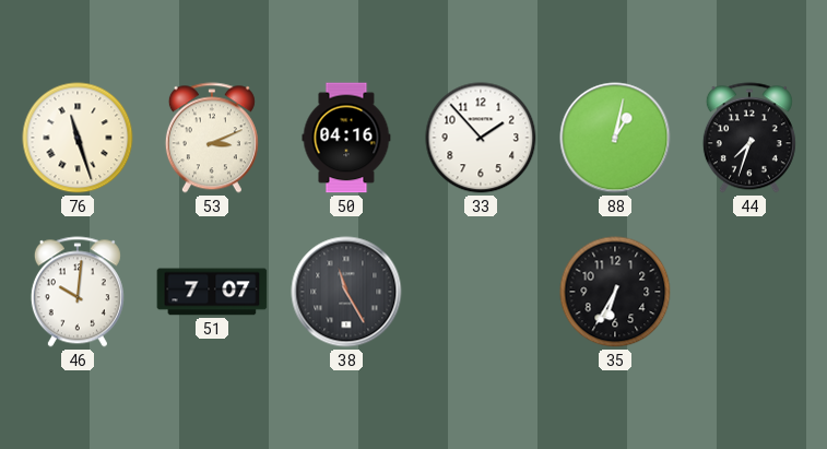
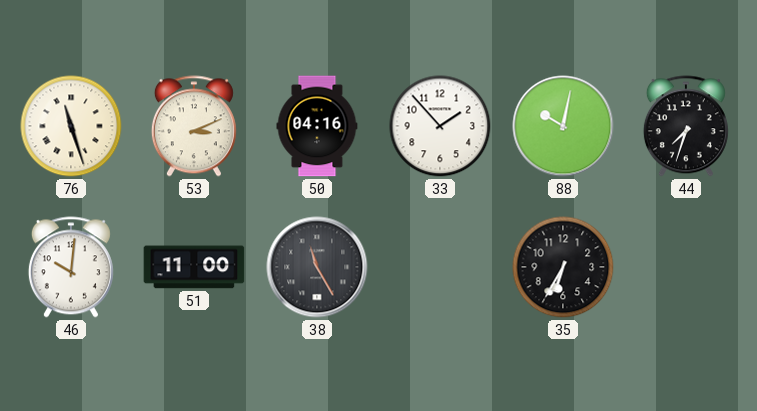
88: 1:02 -> 10:02
51: 7:07 -> 11:00
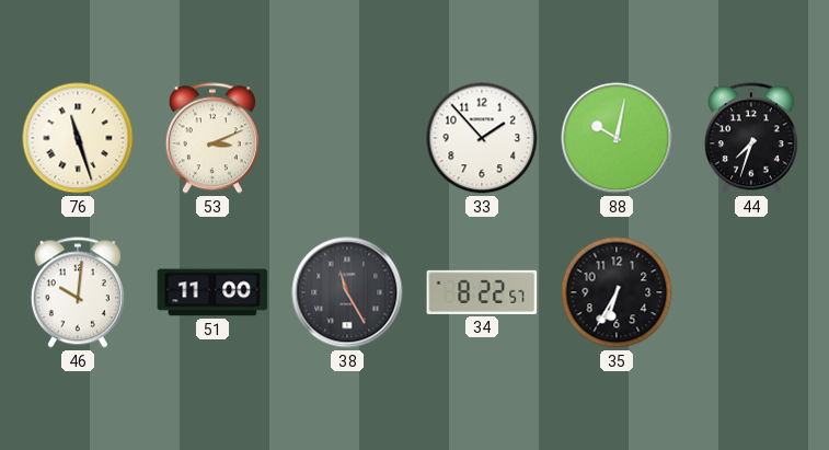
50: 04:16 -> none
34: none -> 8:22
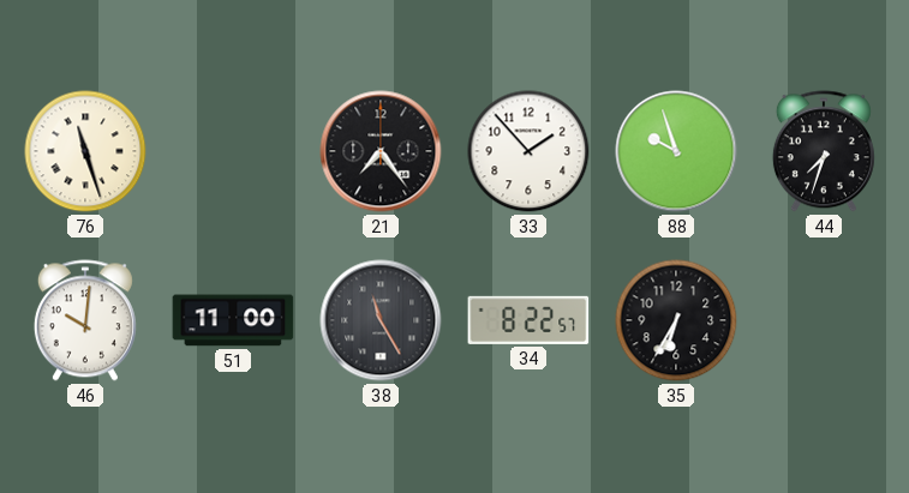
53: 3:11 -> none
21: none -> 7:24
88: 10:02 -> 9:57
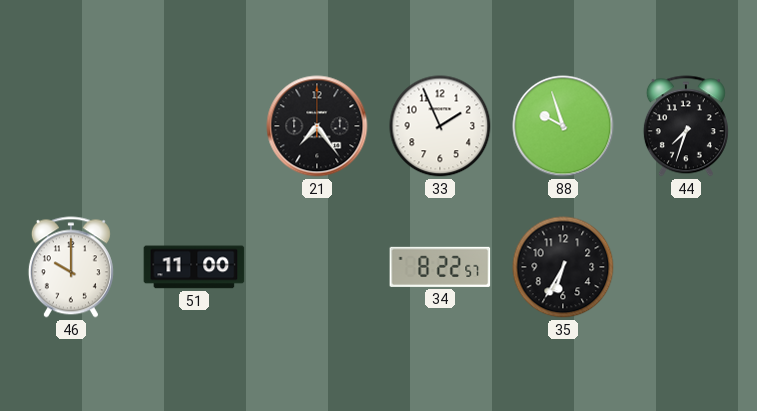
76: 11:27 -> none
33: 1:53 -> 1:56
46: 10:01 -> 10:00
38: 11:25 -> none
